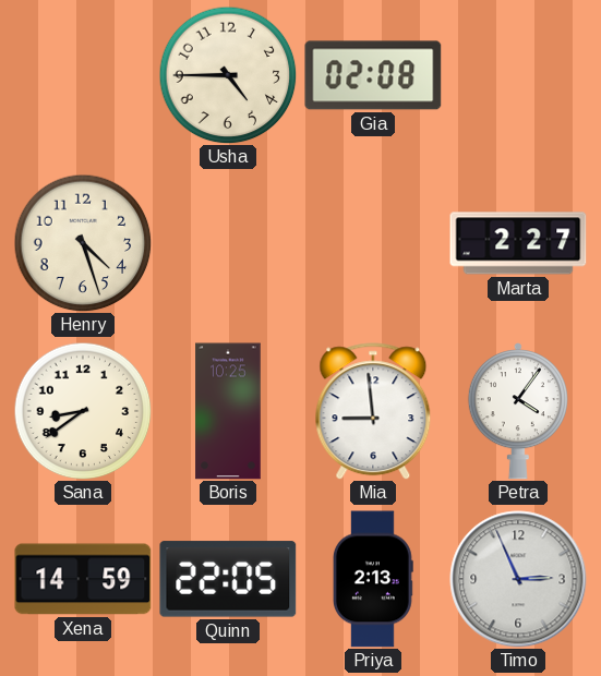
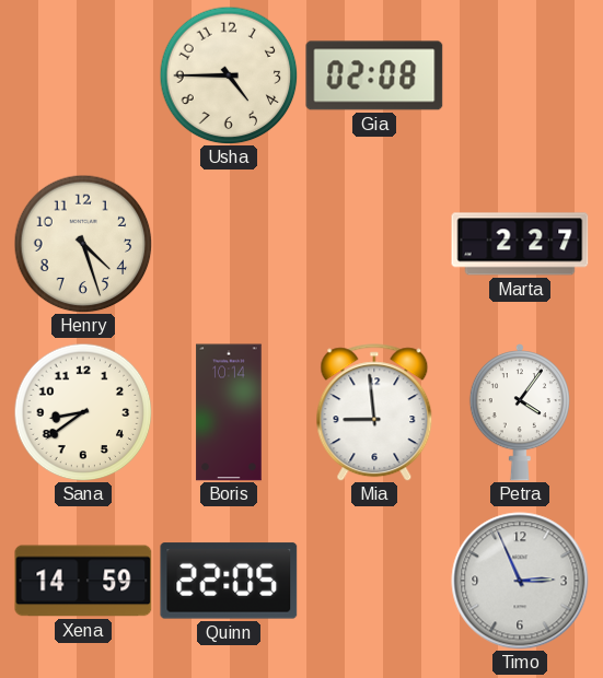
Boris: 10:25 -> 10:14
Priya: 2:13 -> none
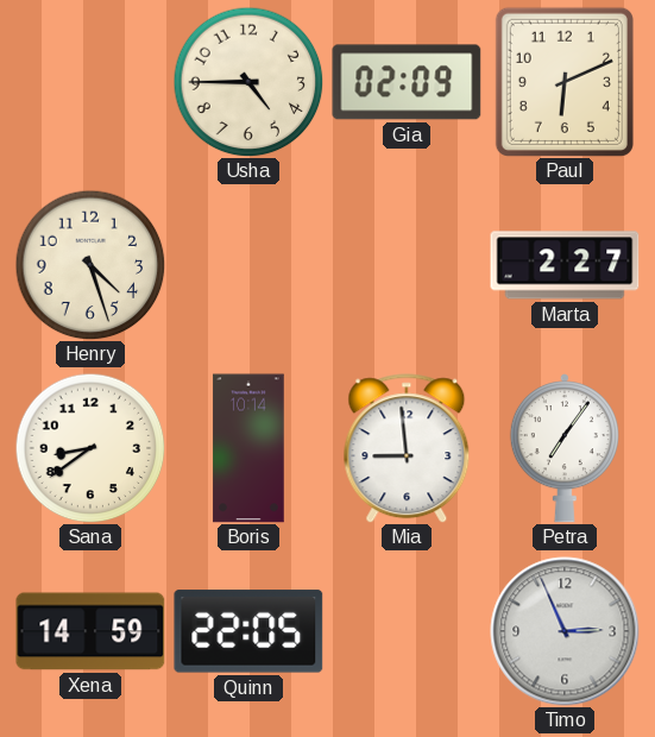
Gia: 02:08 -> 02:09
Paul: none -> 6:11
Petra: 4:06 -> 7:06
